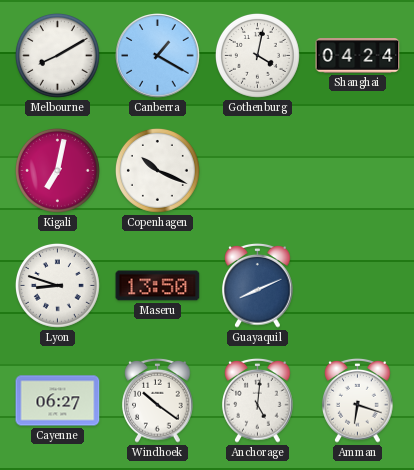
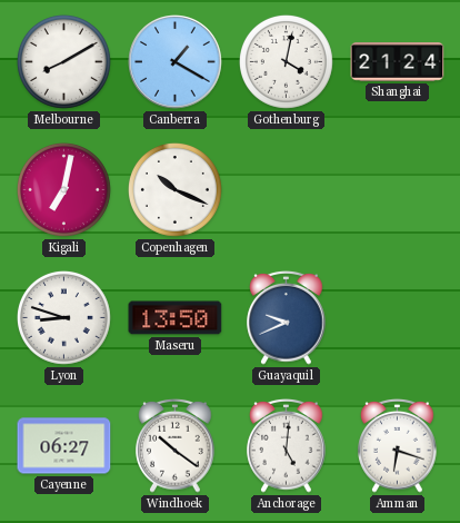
Shanghai: 04:24 -> 21:24
Guayaquil: 8:11 -> 9:41
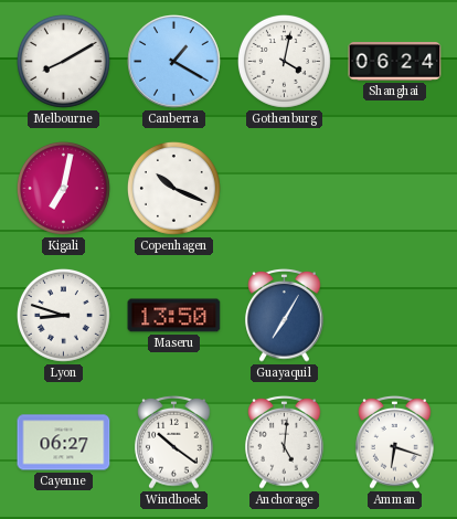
Shanghai: 21:24 -> 06:24
Guayaquil: 9:41 -> 7:05
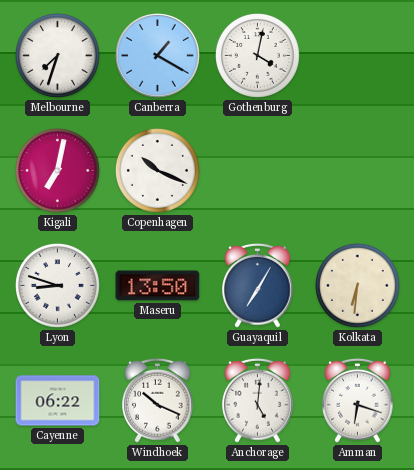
Melbourne: 8:10 -> 7:33
Shanghai: 06:24 -> none
Kolkata: none -> 6:31
Cayenne: 06:27 -> 06:22
Windhoek: 10:21 -> 10:19
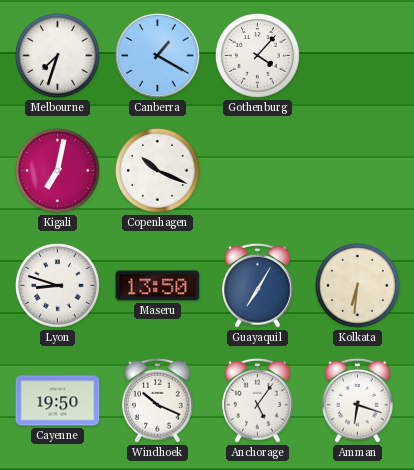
Gothenburg: 4:02 -> 4:07
Cayenne: 06:22 -> 19:50
Anchorage: 5:01 -> 5:06
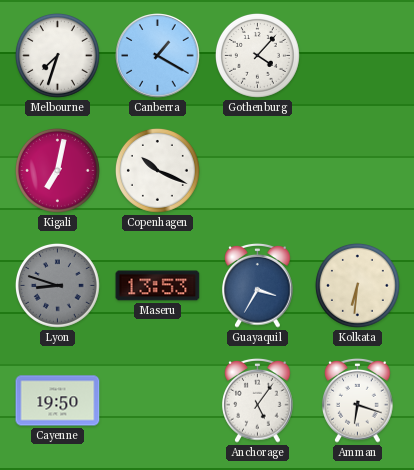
Lyon dial: white -> grey
Maseru: 13:50 -> 13:53
Guayaquil: 7:05 -> 3:35
Windhoek: 10:19 -> none
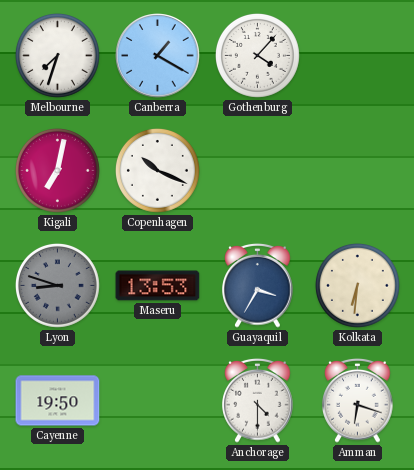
Anchorage: 5:06 -> 4:30
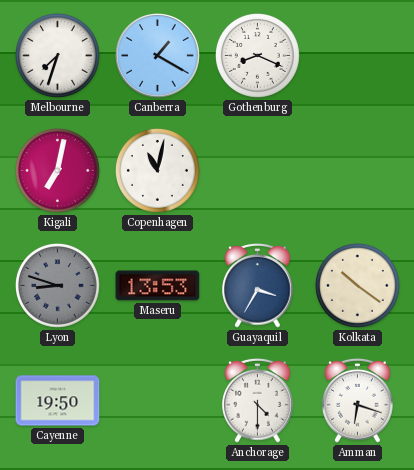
Gothenburg: 4:07 -> 8:19
Copenhagen: 10:19 -> 11:02
Kolkata: 6:31 -> 10:21
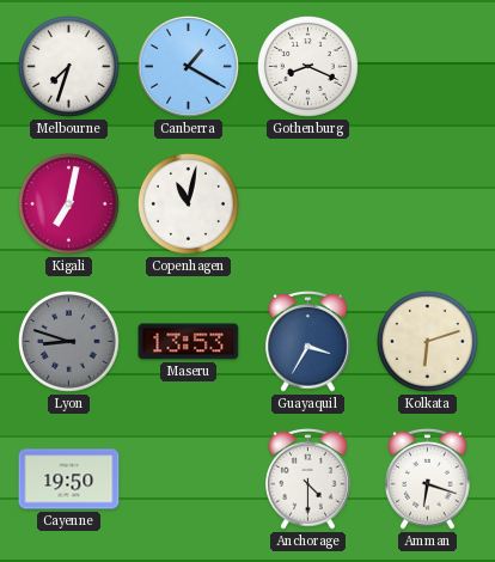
Kolkata: 10:21 -> 6:12
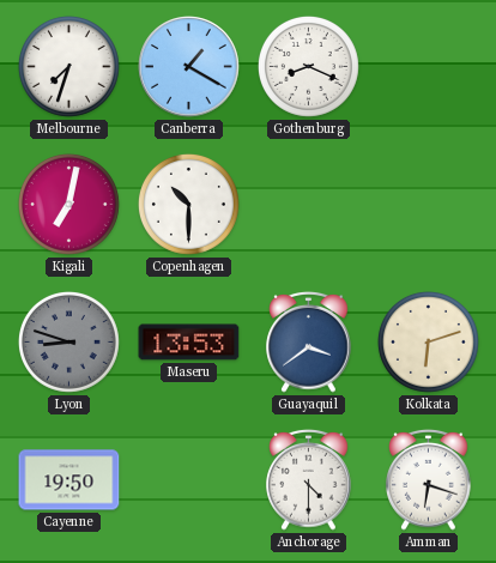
Copenhagen: 11:02 -> 10:30
Guayaquil: 3:35 -> 3:39
